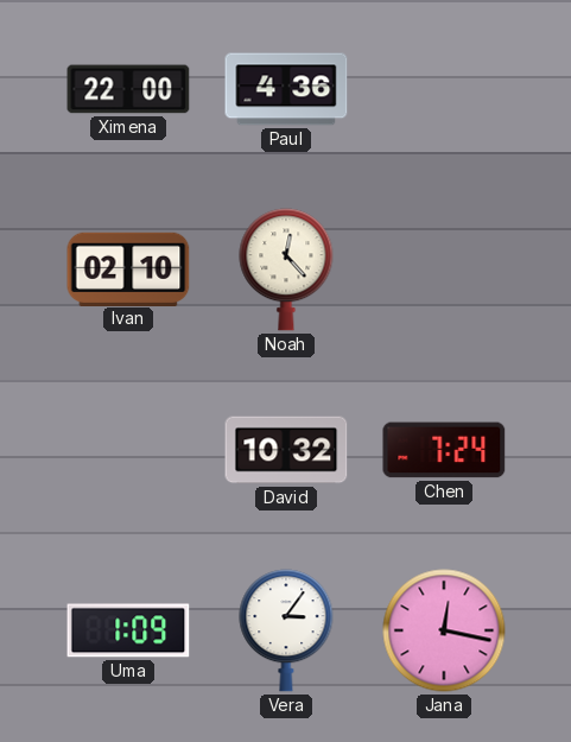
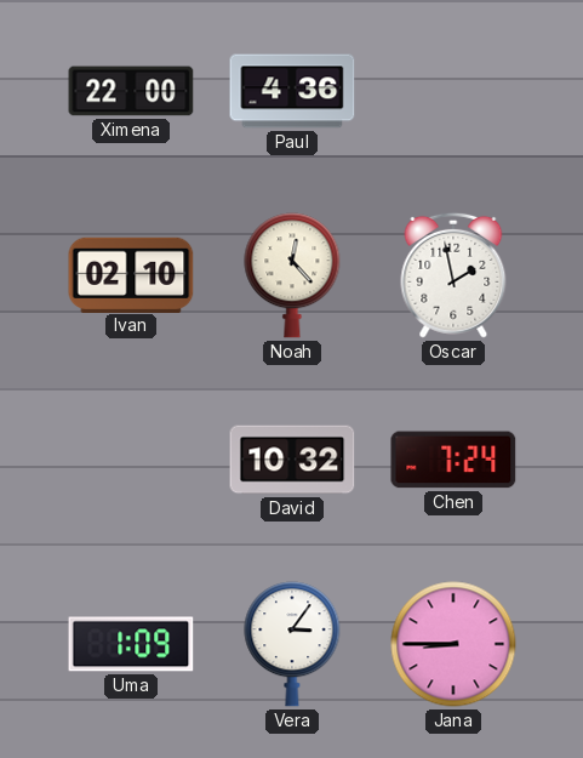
Oscar: none -> 1:58
Jana: 12:17 -> 8:45
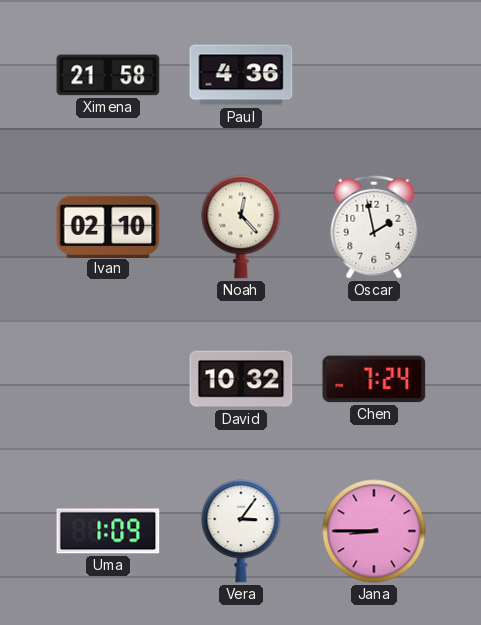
Ximena: 22:00 -> 21:58
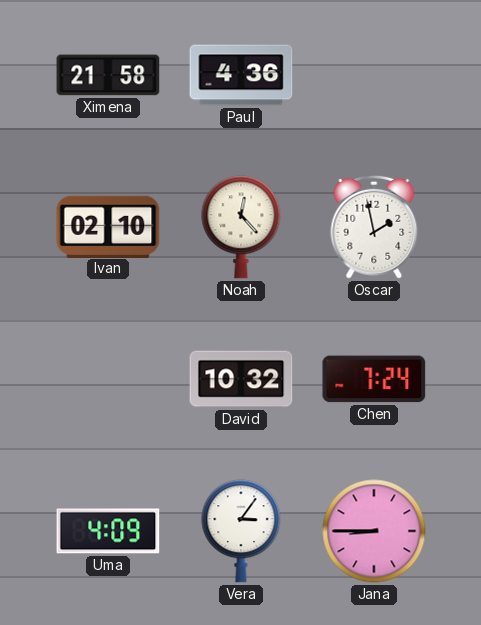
Uma: 1:09 -> 4:09
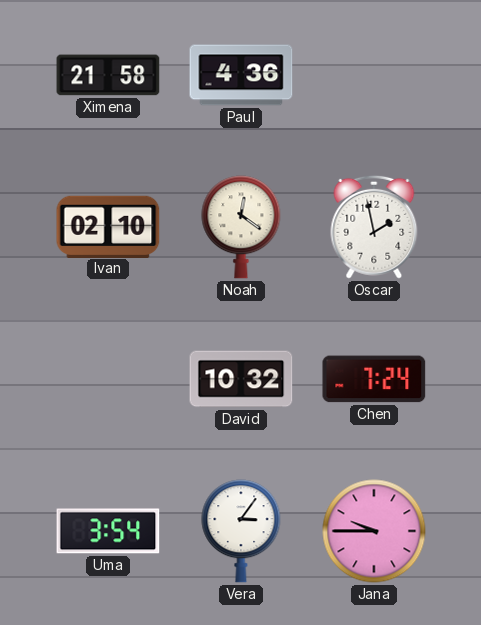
Noah: 12:23 -> 12:21
Uma: 4:09 -> 3:54
Jana: 8:45 -> 9:45
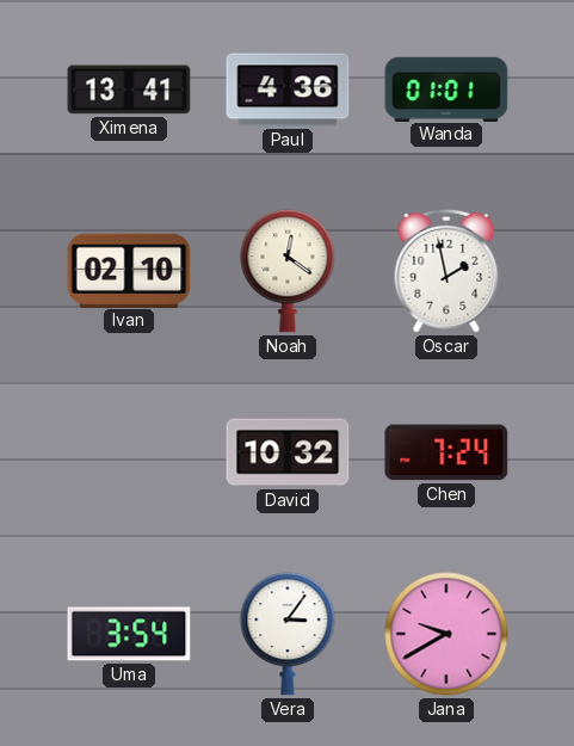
Ximena: 21:58 -> 13:41
Wanda: none -> 01:01
Jana: 9:45 -> 9:40
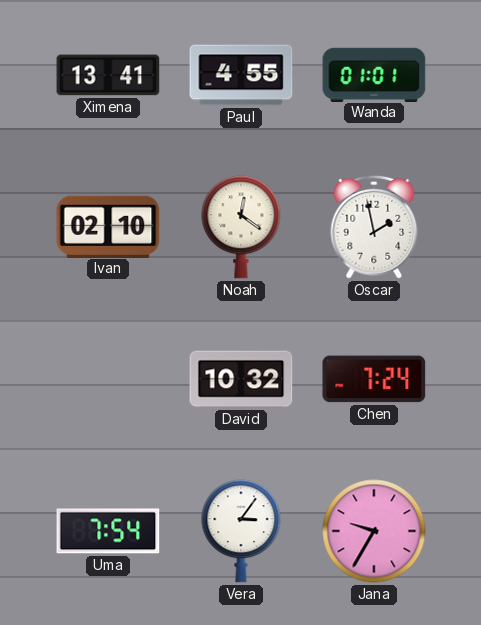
Paul: 4:36 -> 4:55
Uma: 3:54 -> 7:54
Jana: 9:40 -> 9:35
